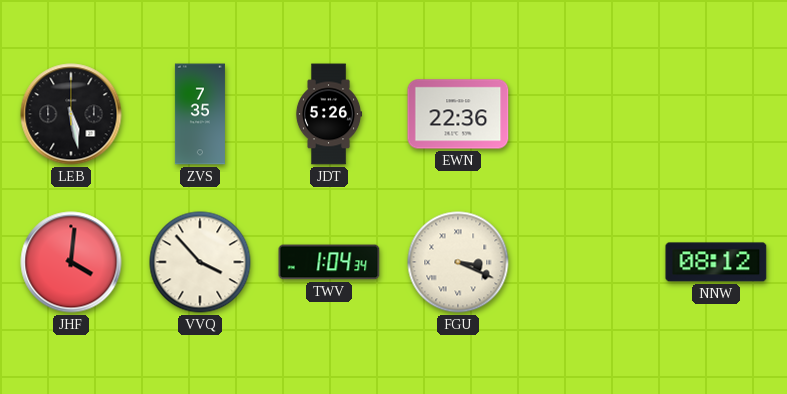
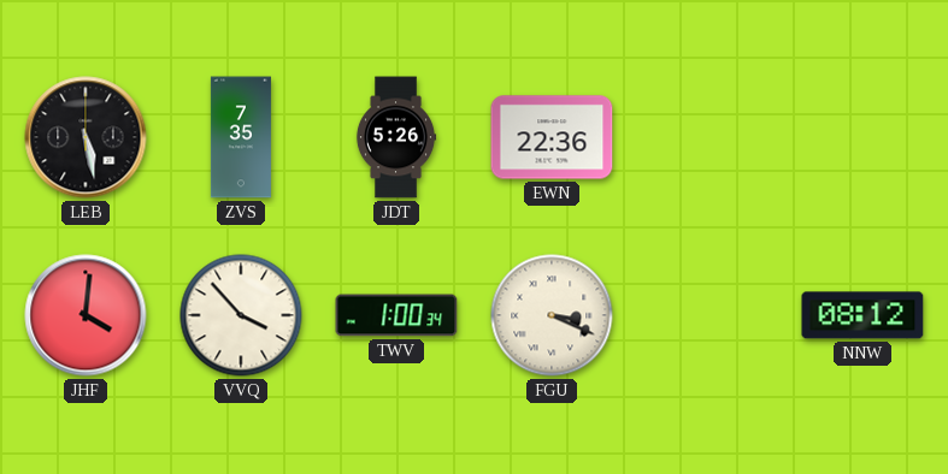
TWV: 1:04 -> 1:00
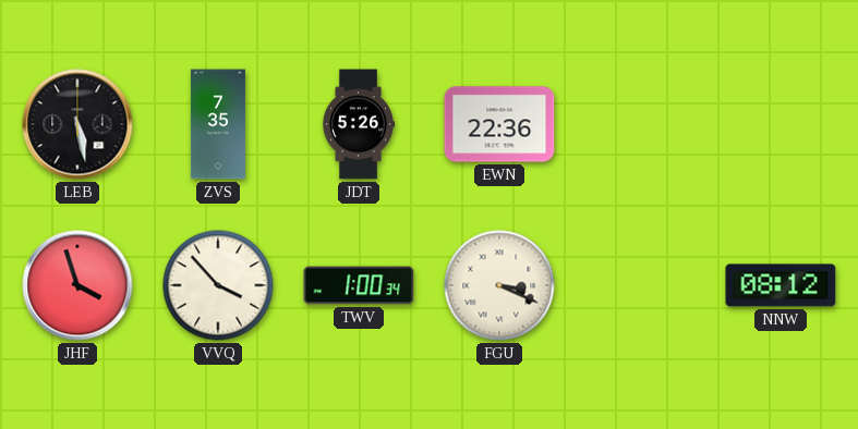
JHF: 4:01 -> 3:57
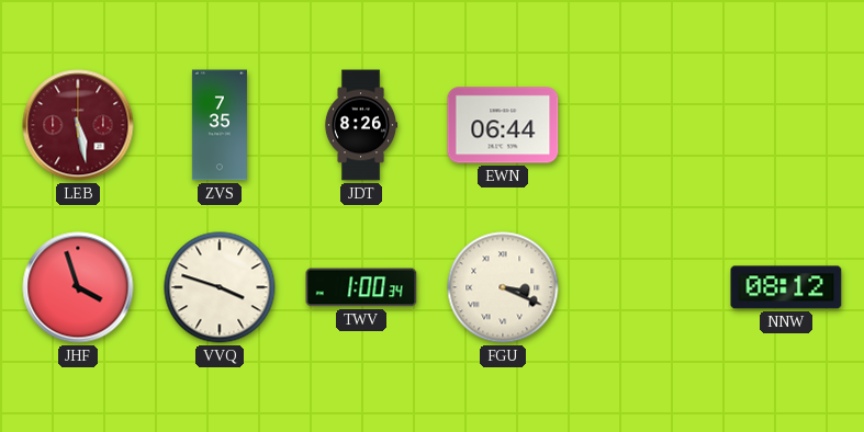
LEB dial: black -> burgundy
JDT: 5:26 -> 8:26
EWN: 22:36 -> 06:44
VVQ: 3:53 -> 3:48
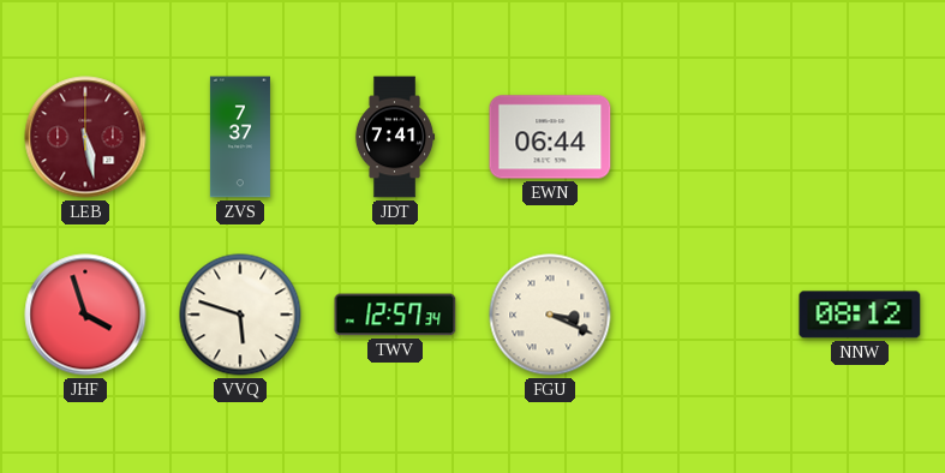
ZVS: 7:35 -> 7:37
JDT: 8:26 -> 7:41
VVQ: 3:48 -> 5:48
TWV: 1:00 -> 12:57
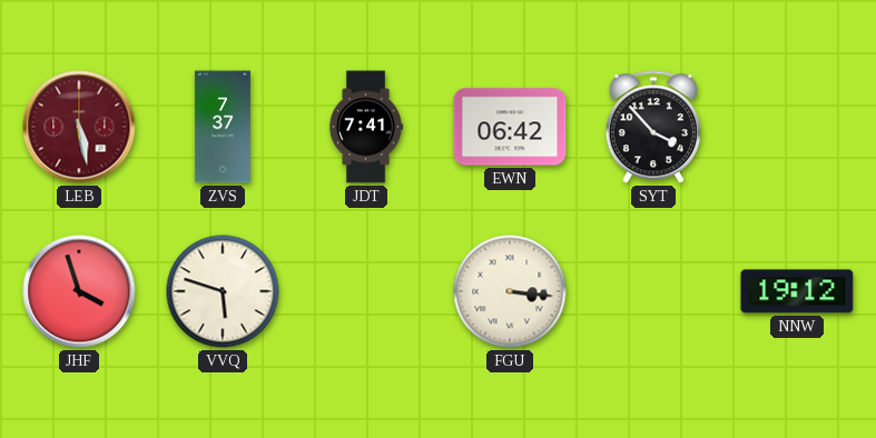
EWN: 06:44 -> 06:42
SYT: none -> 3:53
TWV: 12:57 -> none
FGU: 3:19 -> 3:16
NNW: 08:12 -> 19:12
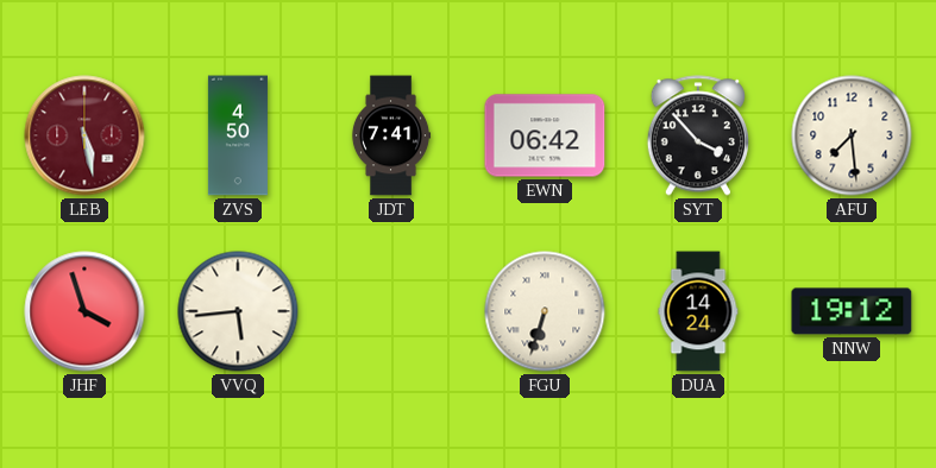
ZVS: 7:37 -> 4:50
AFU: none -> 7:29
VVQ: 5:48 -> 5:44
FGU: 3:16 -> 6:33
DUA: none -> 14:24
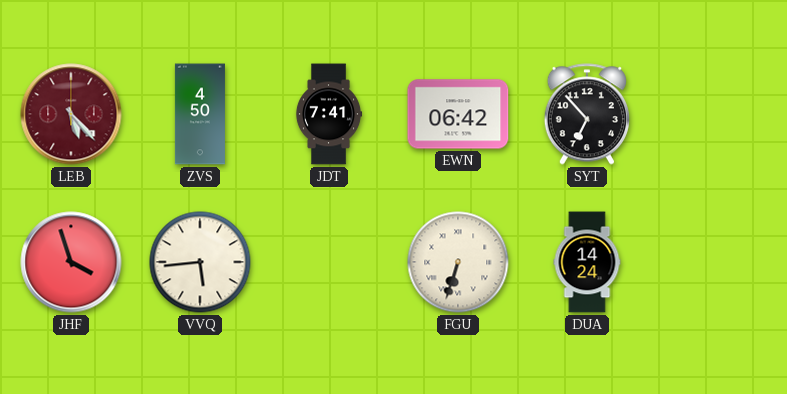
LEB: 5:28 -> 5:23
SYT: 3:53 -> 6:53
AFU: 7:29 -> none
NNW: 19:12 -> none
